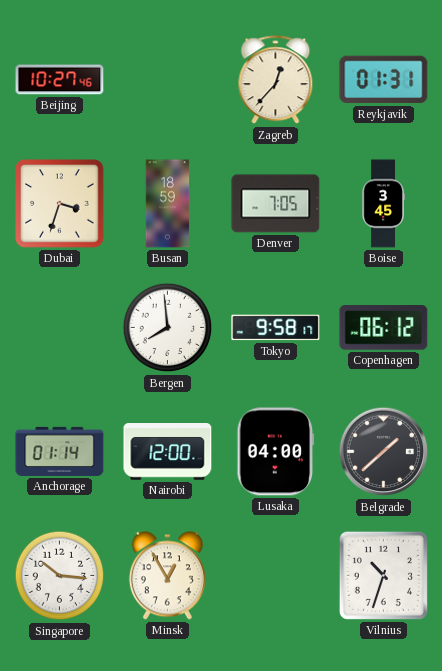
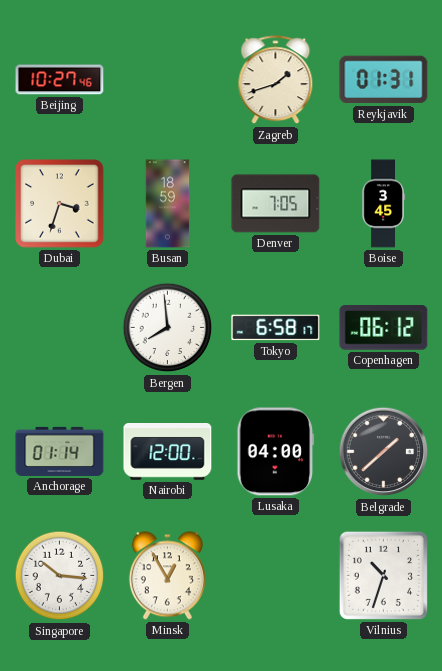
Zagreb: 12:37 -> 1:42
Tokyo: 9:58 -> 6:58
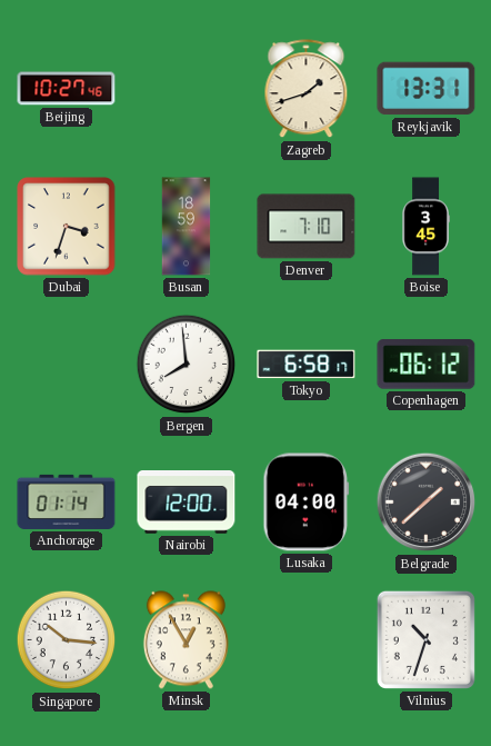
Reykjavik: 01:31 -> 13:31
Denver: 7:05 -> 7:10
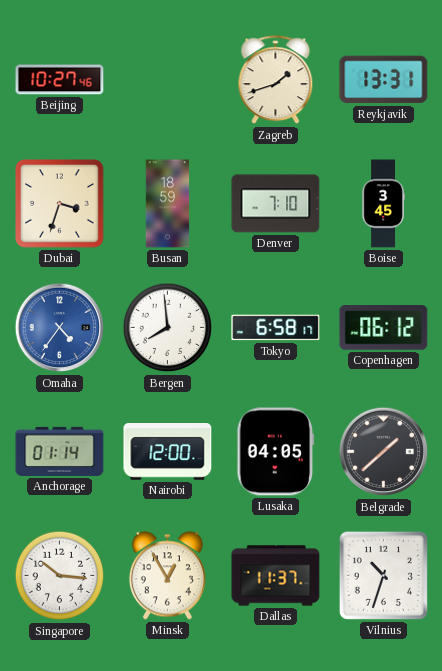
Omaha: none -> 4:36
Lusaka: 04:00 -> 04:05
Dallas: none -> 11:37
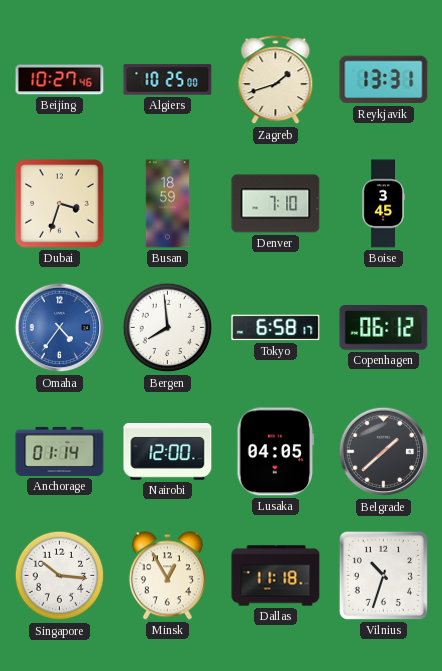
Algiers: none -> 10:25
Dallas: 11:37 -> 11:18
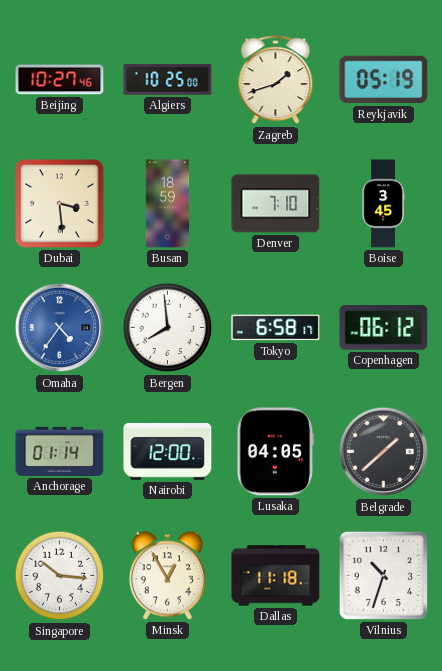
Reykjavik: 13:31 -> 05:19
Dubai: 3:33 -> 3:29
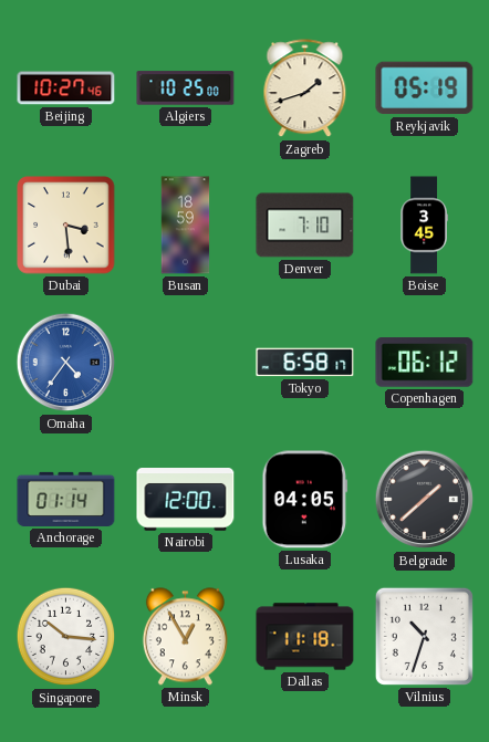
Bergen: 7:59 -> none
